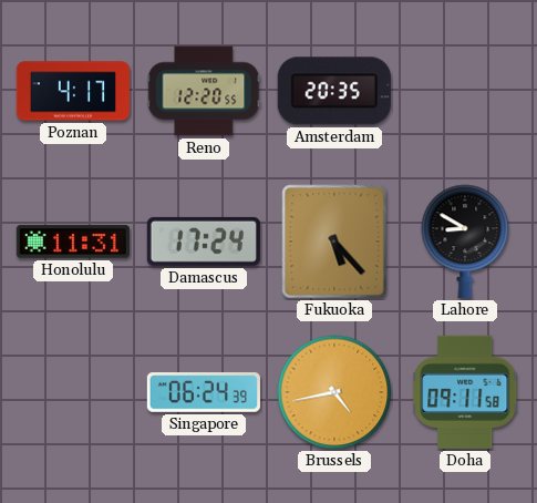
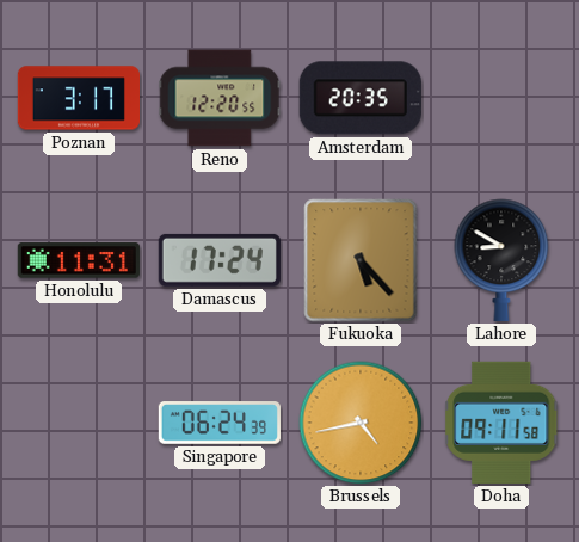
Poznan: 4:17 -> 3:17
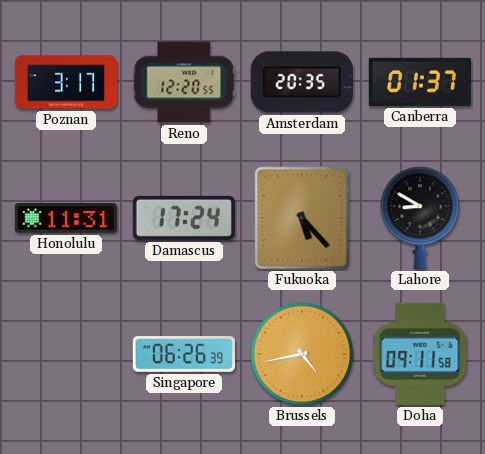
Canberra: none -> 01:37
Singapore: 06:24 -> 06:26
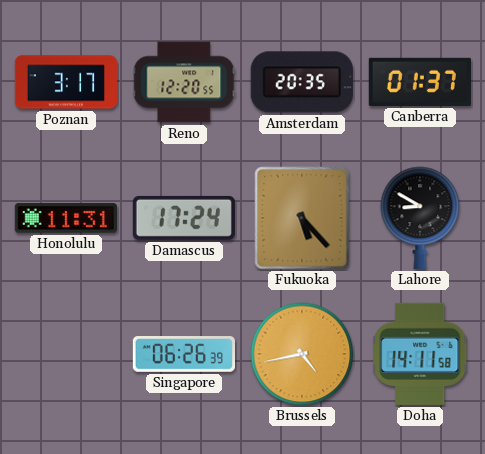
Doha: 09:11 -> 14:11
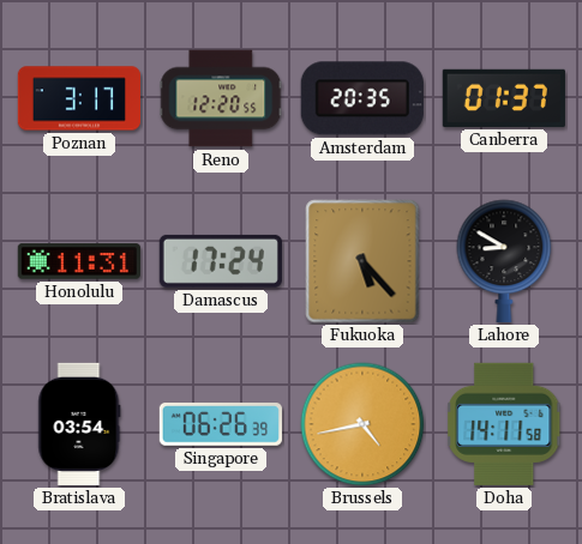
Bratislava: none -> 03:54
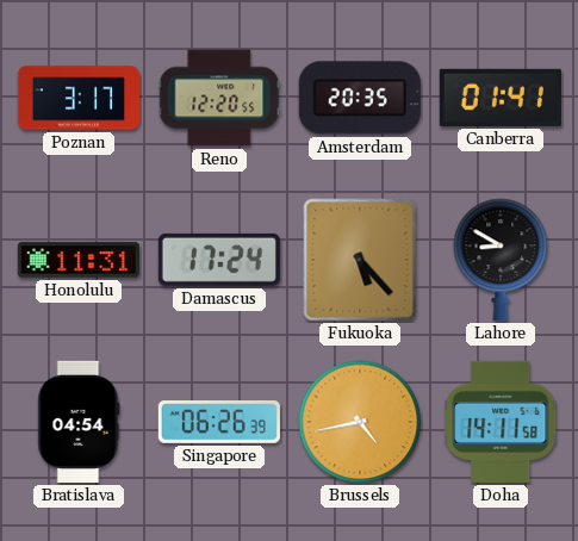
Canberra: 01:37 -> 01:41
Bratislava: 03:54 -> 04:54
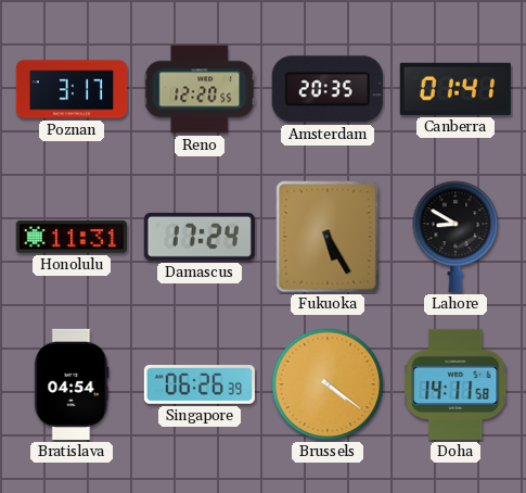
Fukuoka: 5:23 -> 5:25
Brussels: 4:43 -> 4:21
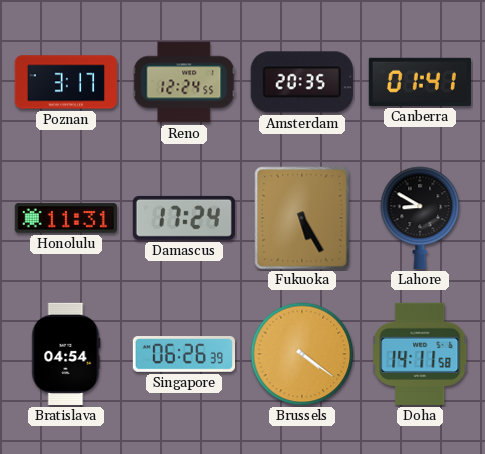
Reno: 12:20 -> 12:24
